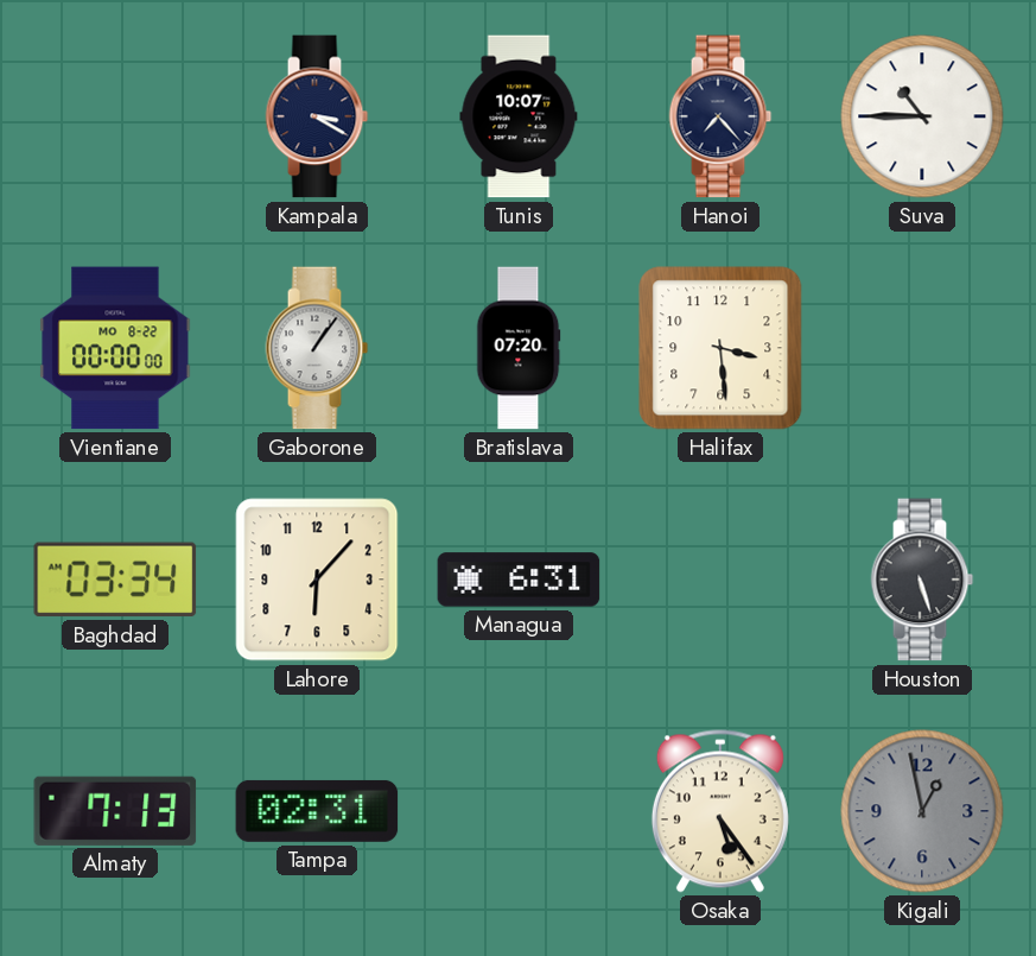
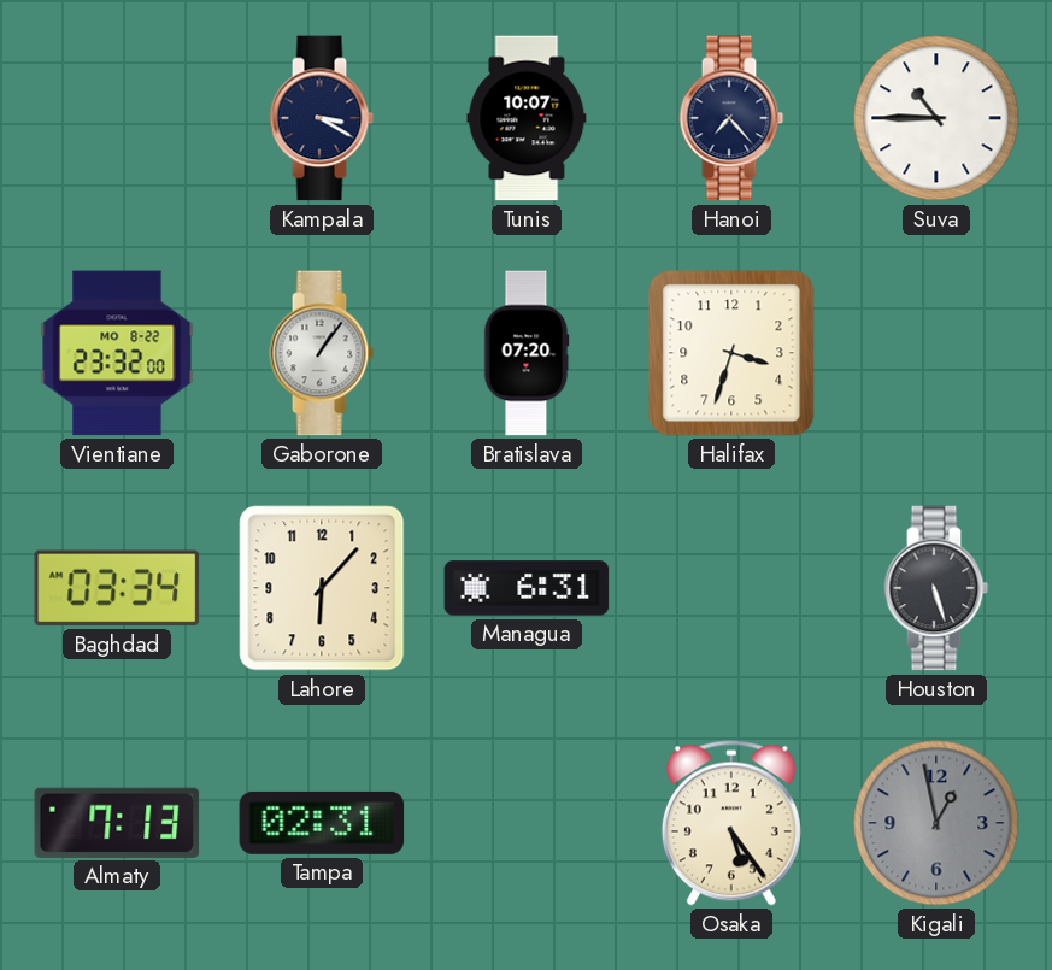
Vientiane: 00:00 -> 23:32
Halifax: 3:29 -> 3:33
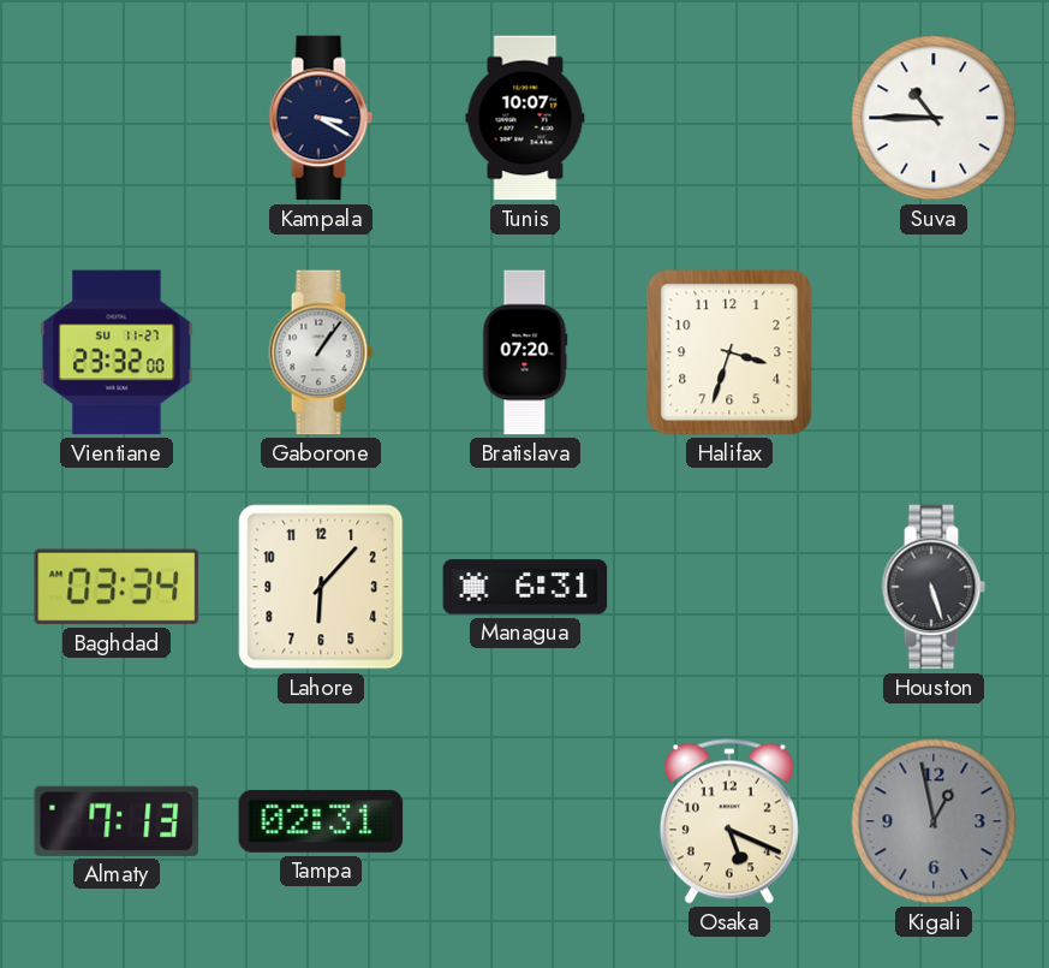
Hanoi: 7:23 -> none
Vientiane date: MO 8-22 -> SU 11-27
Osaka: 5:24 -> 5:19
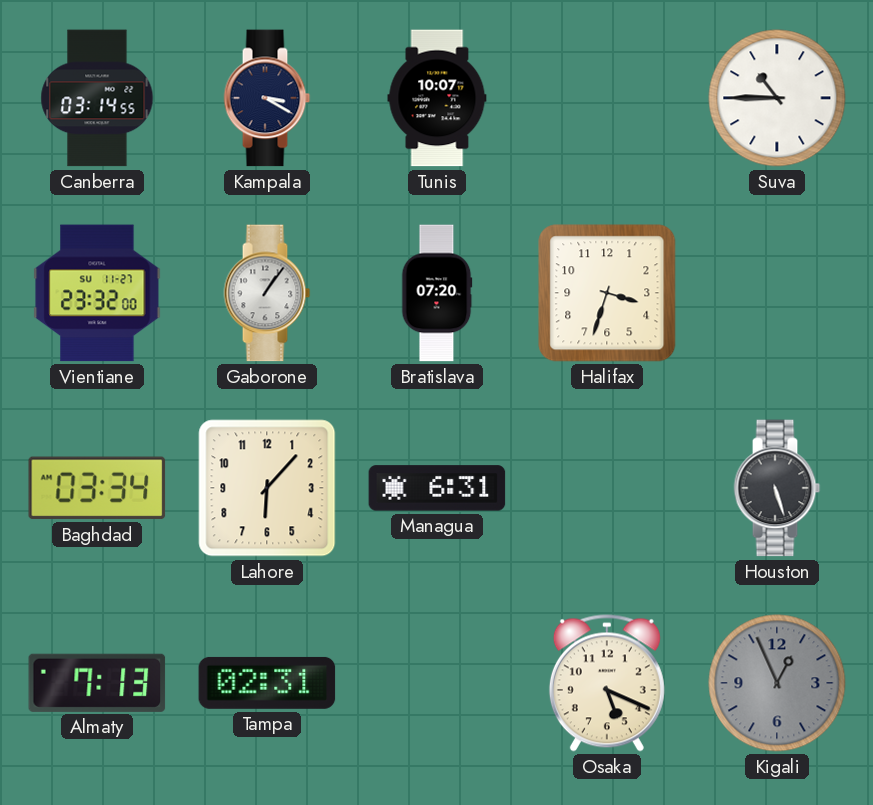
Canberra: none -> 03:14
Kigali: 12:58 -> 12:56
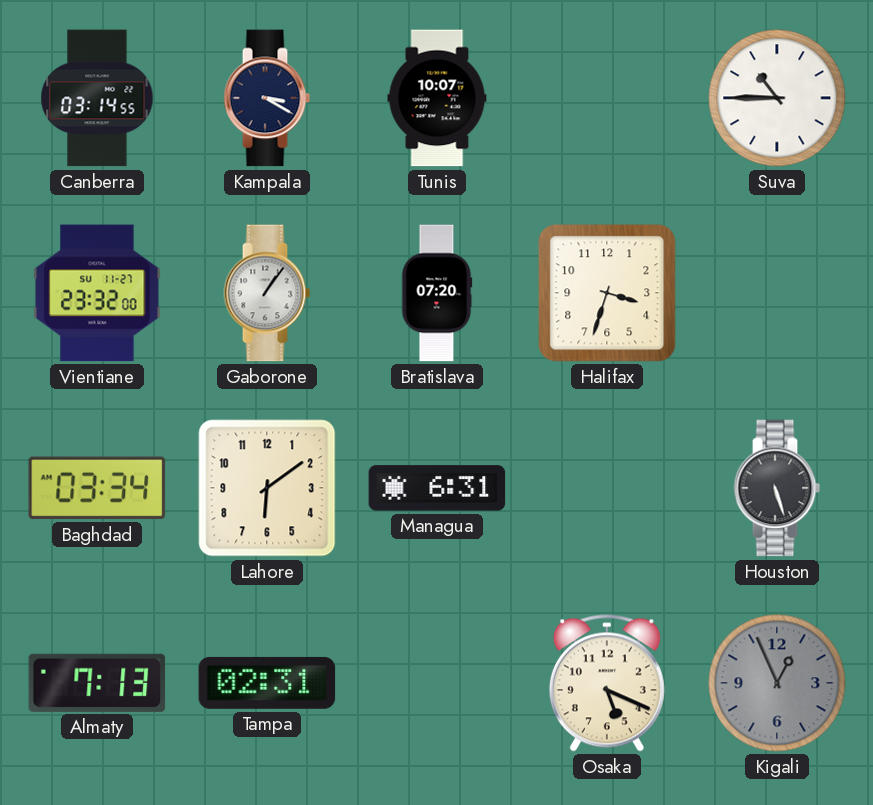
Lahore: 6:07 -> 6:09
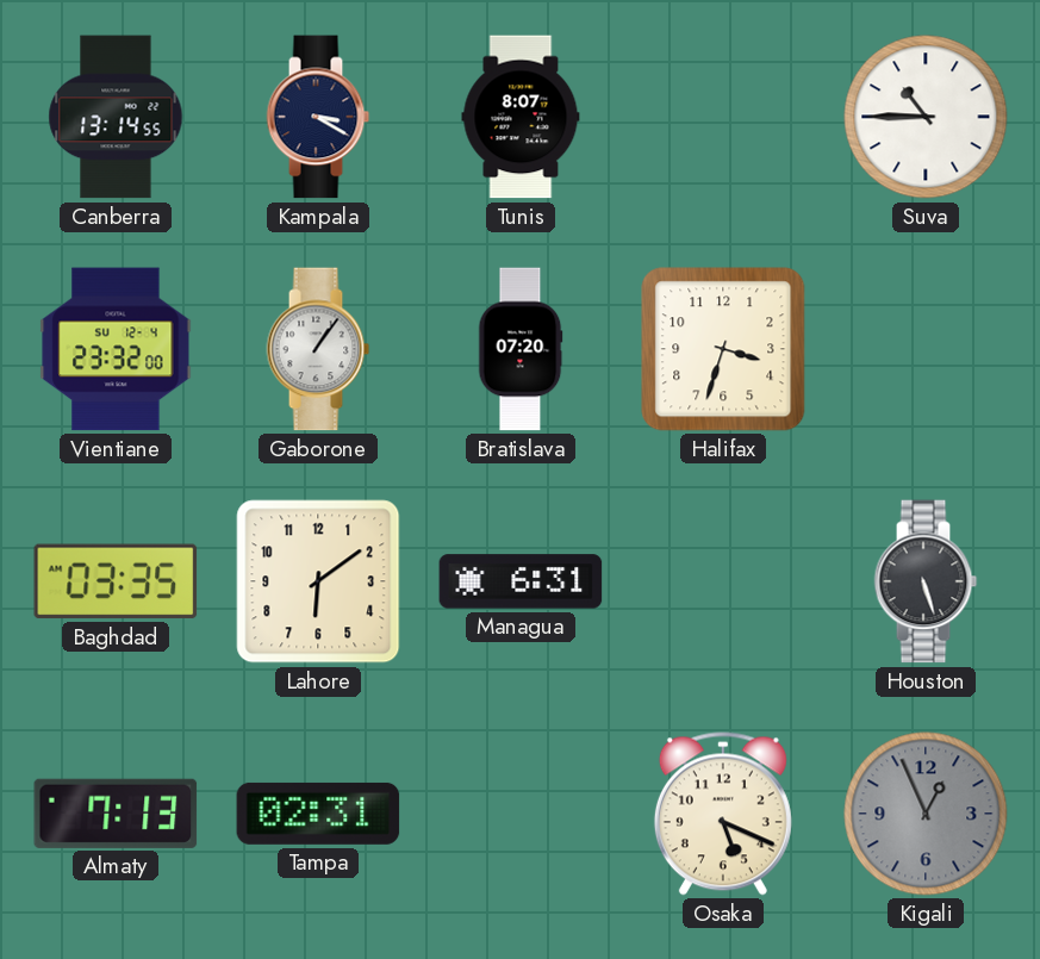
Canberra: 03:14 -> 13:14
Tunis: 10:07 -> 8:07
Vientiane date: SU 11-27 -> SU 12-4
Baghdad: 03:34 -> 03:35
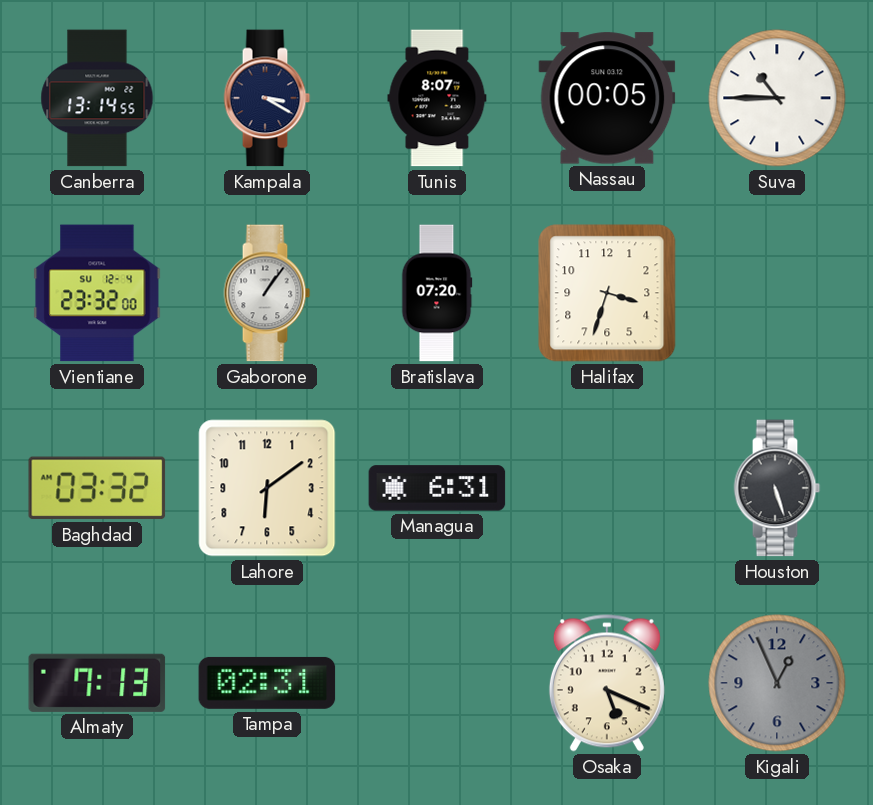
Nassau: none -> 00:05
Baghdad: 03:35 -> 03:32
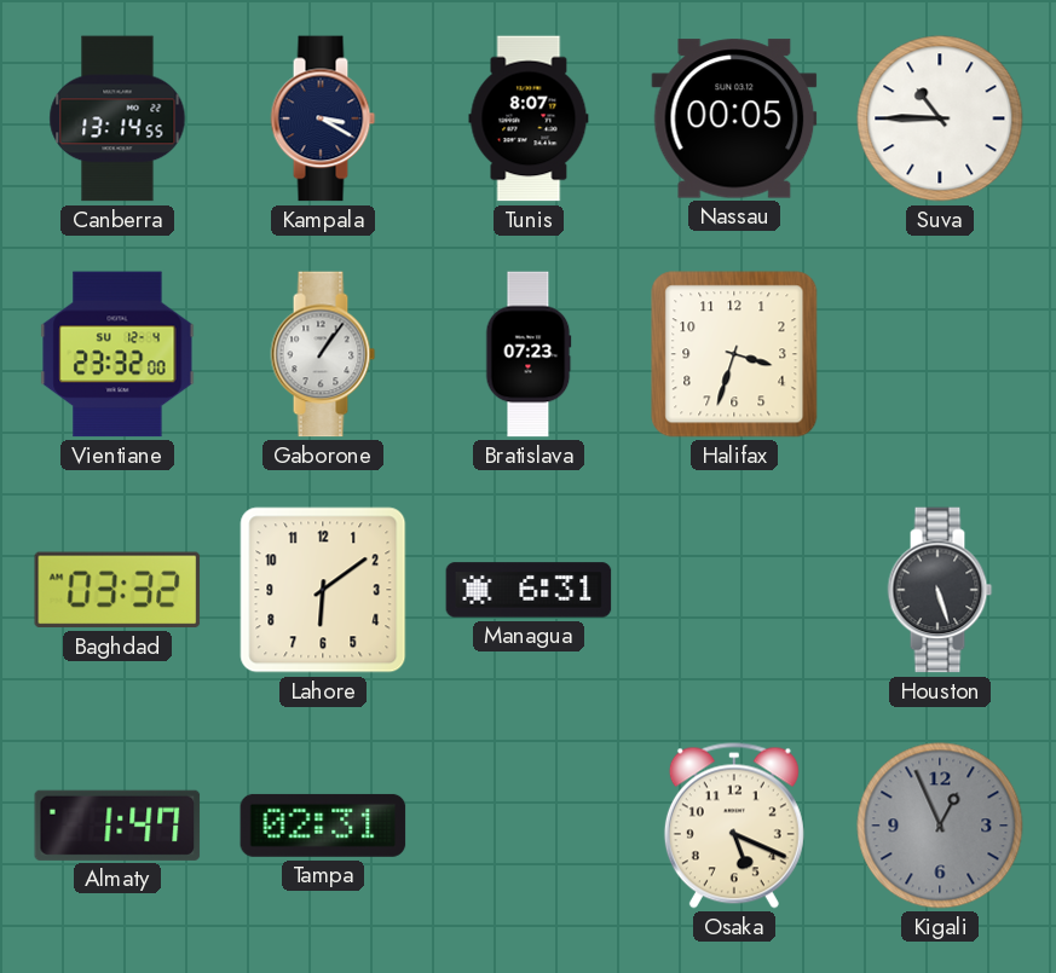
Bratislava: 07:20 -> 07:23
Almaty: 7:13 -> 1:47
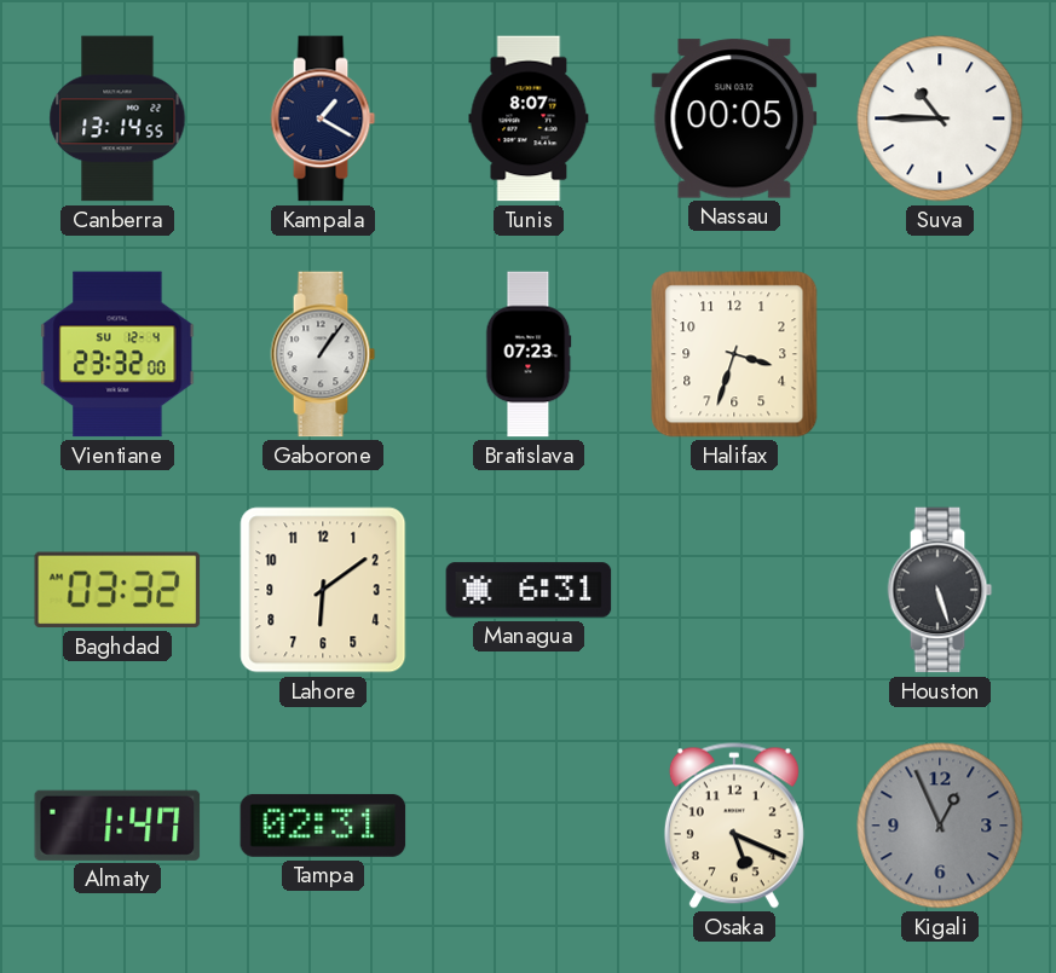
Kampala: 3:20 -> 1:20
